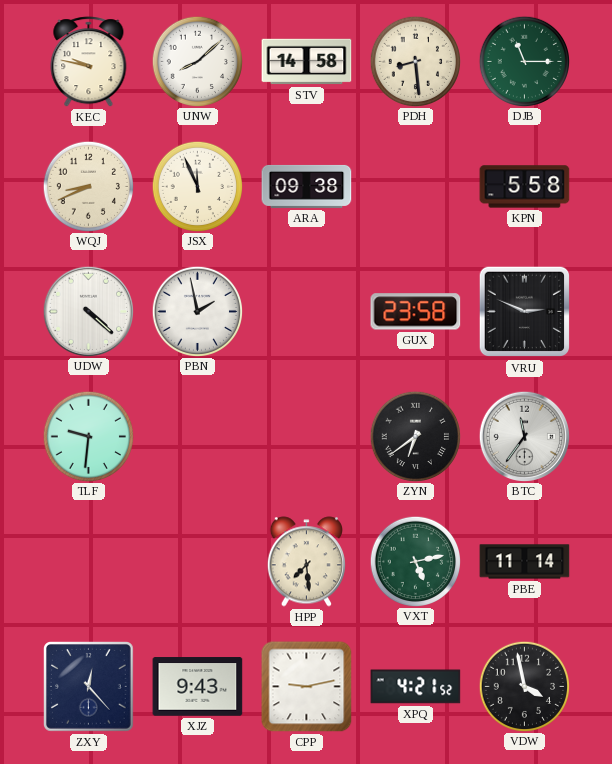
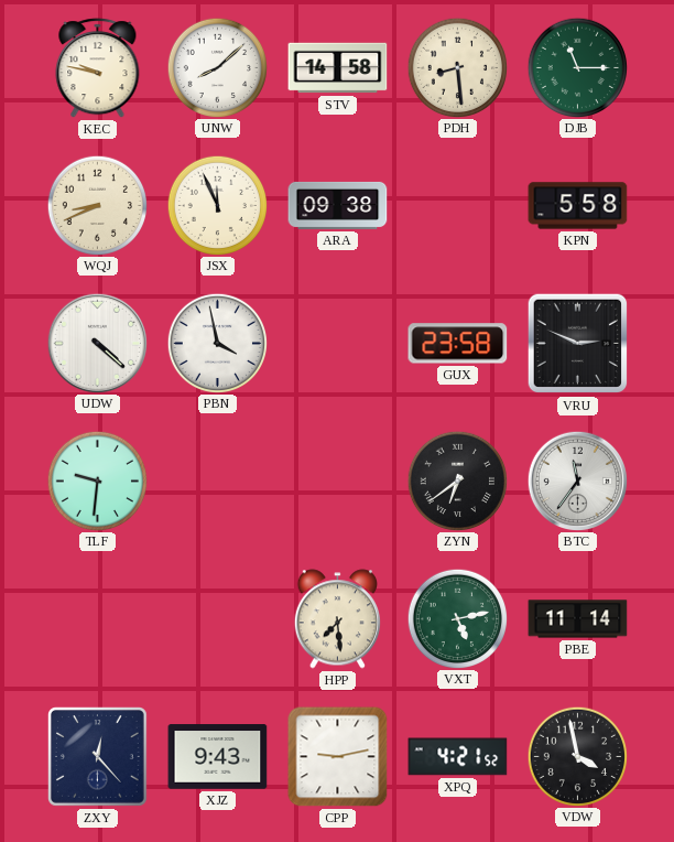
PBN: 1:58 -> 3:58
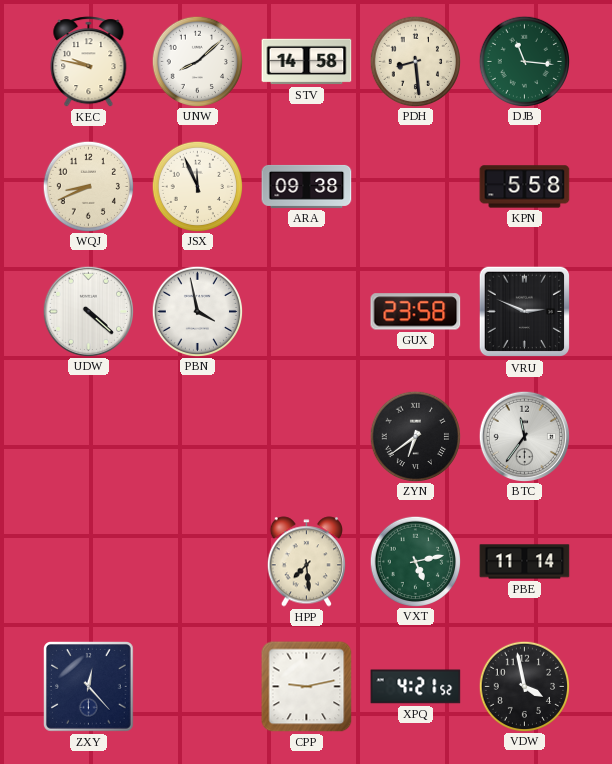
DJB: 11:15 -> 11:16
TLF: 9:31 -> none
XJZ: 9:43 -> none
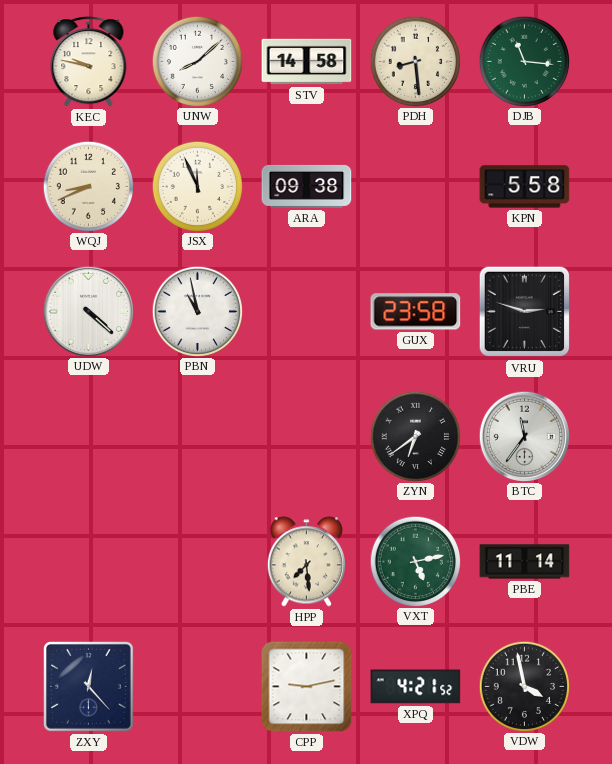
PBN: 3:58 -> 10:58
VRU: 2:49 -> 2:48
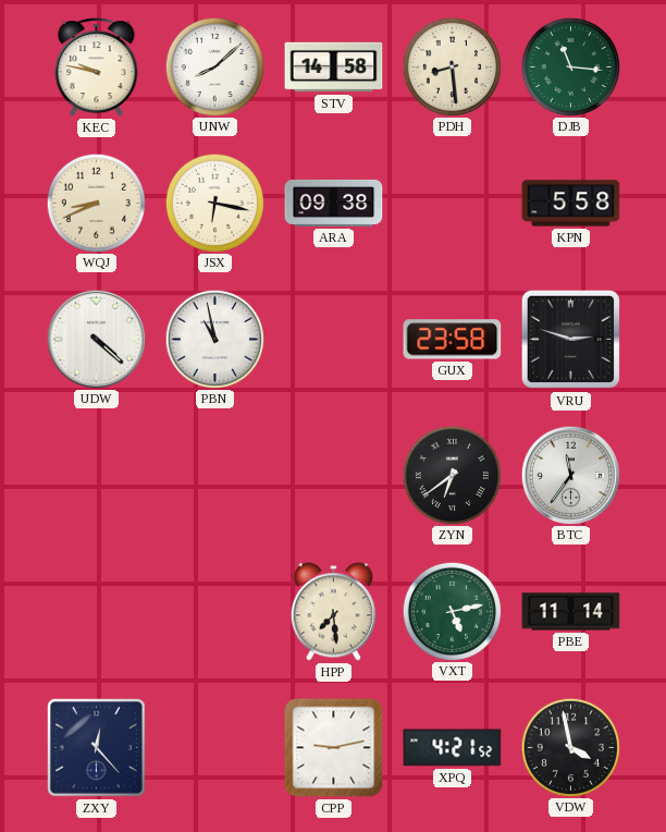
JSX: 11:56 -> 6:17
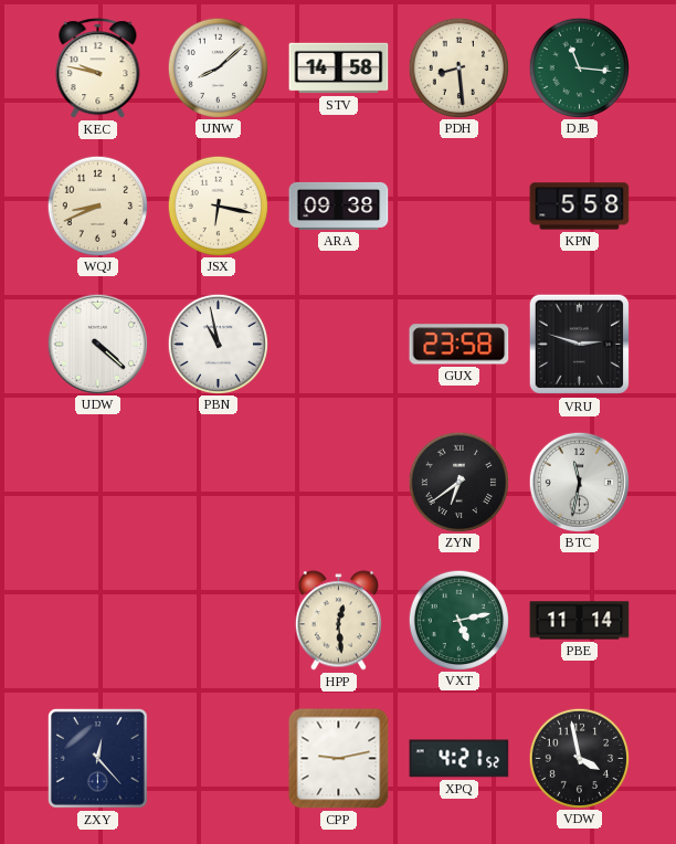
BTC: 11:36 -> 11:32
HPP: 7:29 -> 12:29
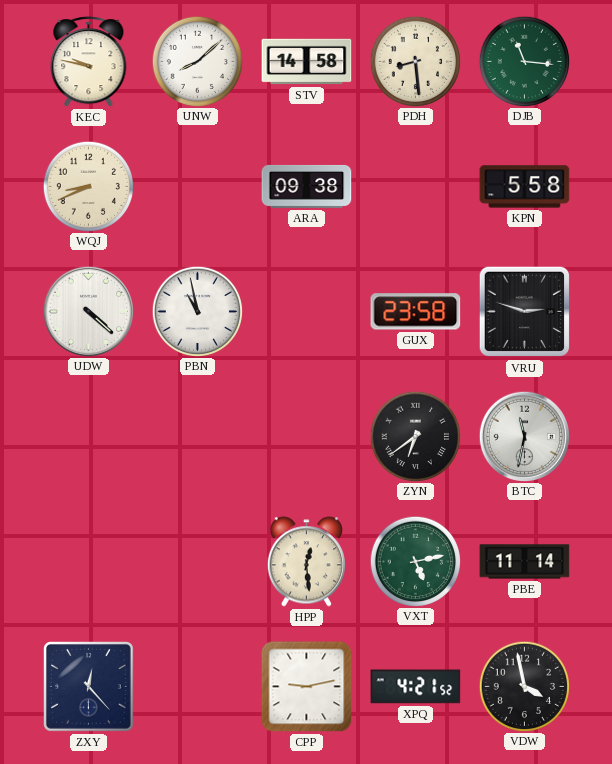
JSX: 6:17 -> none
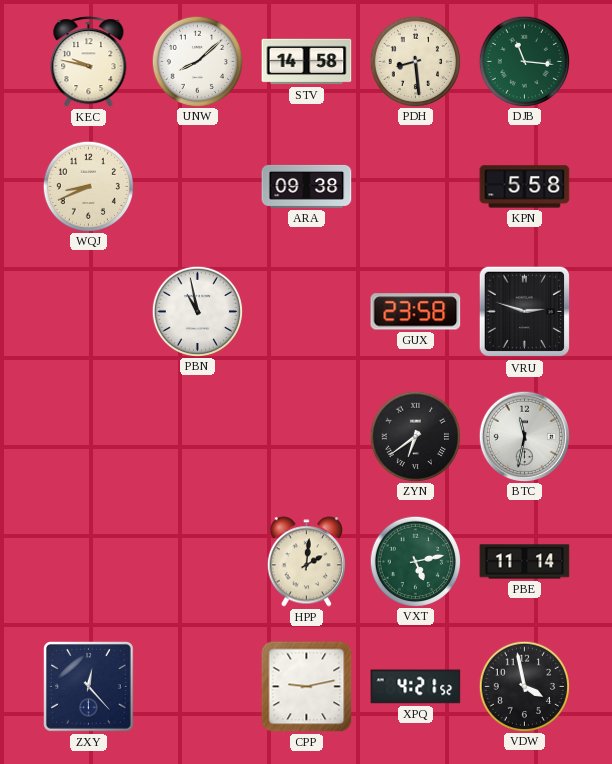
UDW: 4:22 -> none
HPP: 12:29 -> 2:01
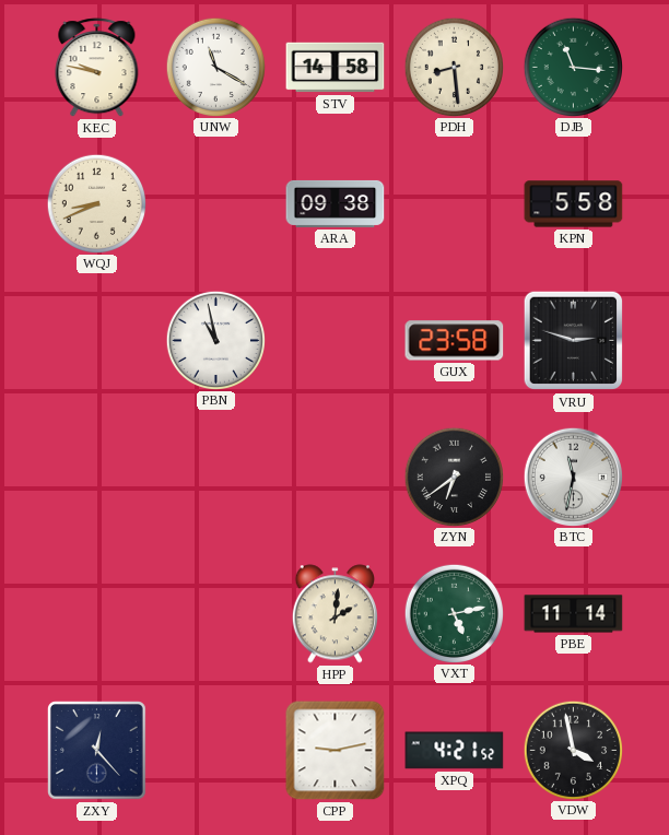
UNW: 8:08 -> 11:20
